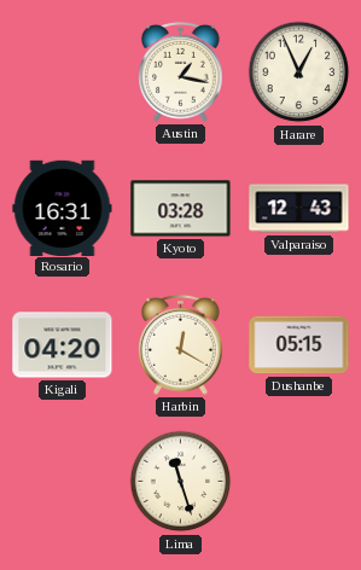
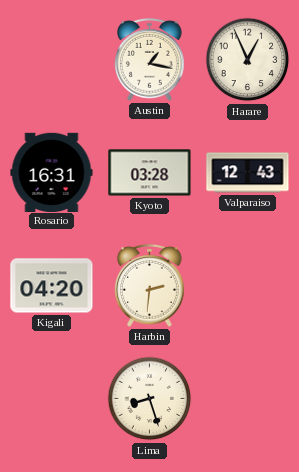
Harbin: 12:20 -> 2:31
Dushanbe: 05:15 -> none
Lima: 11:27 -> 8:27
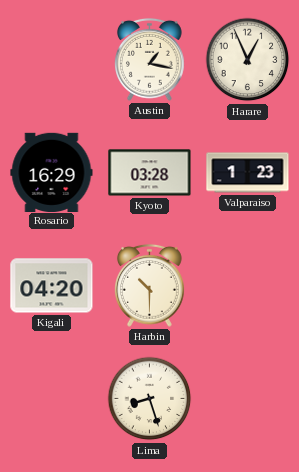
Rosario: 16:31 -> 16:29
Valparaiso: 12:43 -> 1:23
Harbin: 2:31 -> 10:30
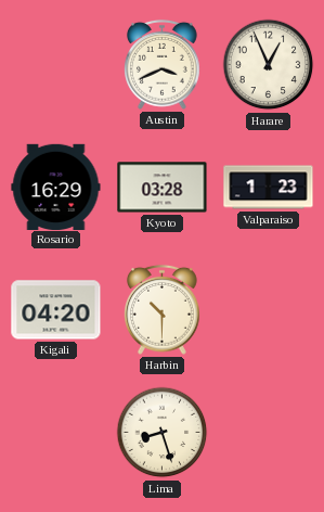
Austin: 1:17 -> 3:41
